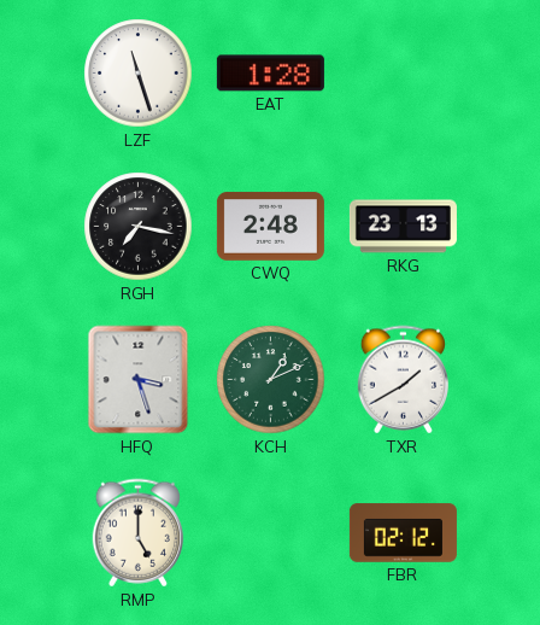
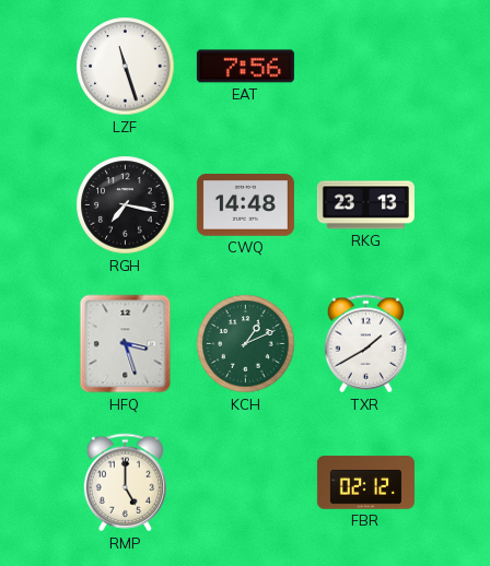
EAT: 1:28 -> 7:56
CWQ: 2:48 -> 14:48
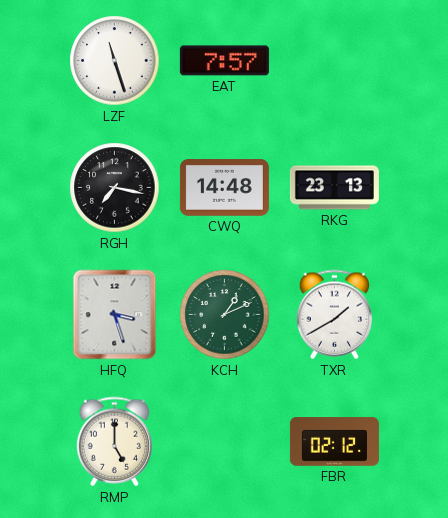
EAT: 7:56 -> 7:57
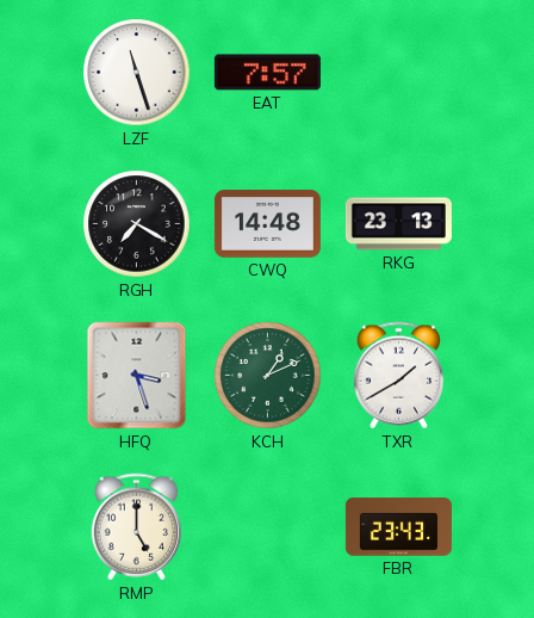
RGH: 7:17 -> 7:20
FBR: 02:12 -> 23:43
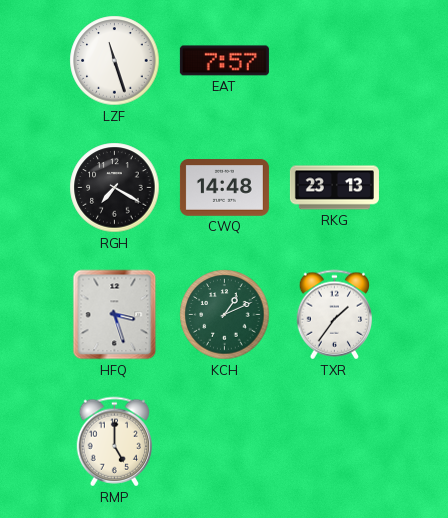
TXR: 1:40 -> 1:36
FBR: 23:43 -> none
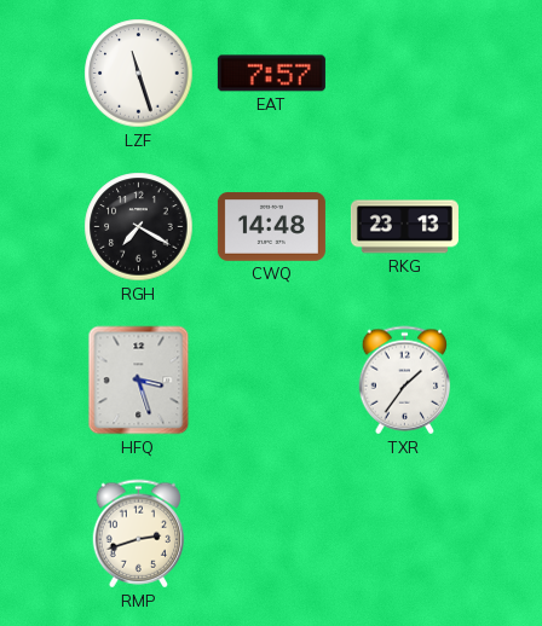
KCH: 1:11 -> none
RMP: 5:00 -> 2:42
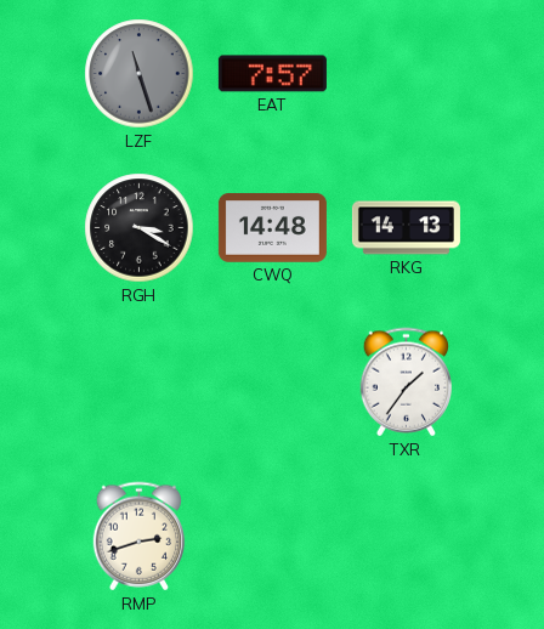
LZF dial: white -> grey
RGH: 7:20 -> 3:20
RKG: 23:13 -> 14:13
HFQ: 3:27 -> none
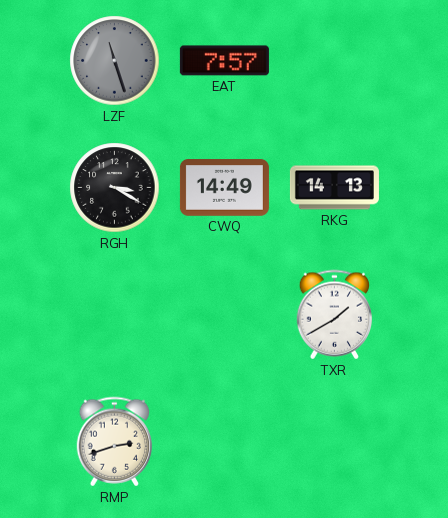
CWQ: 14:48 -> 14:49
TXR: 1:36 -> 1:40
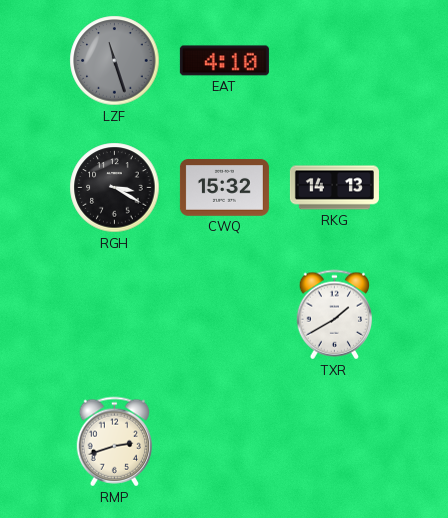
EAT: 7:57 -> 4:10
CWQ: 14:49 -> 15:32
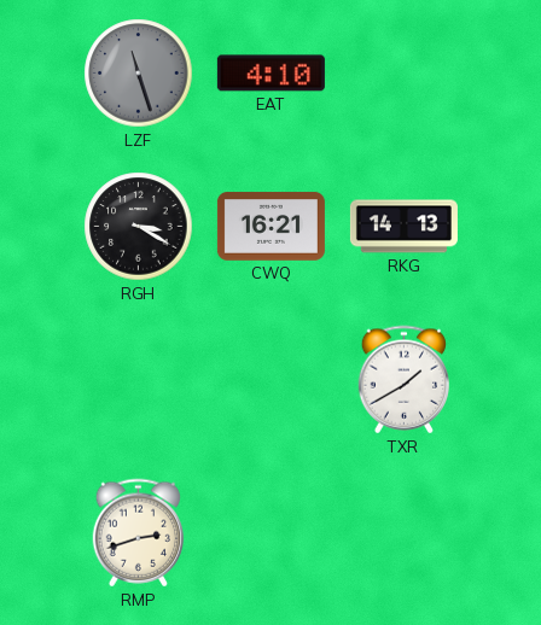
CWQ: 15:32 -> 16:21
